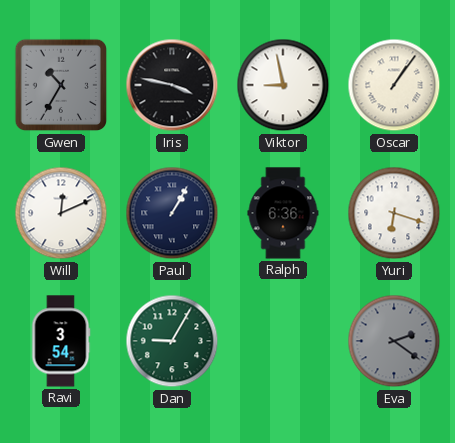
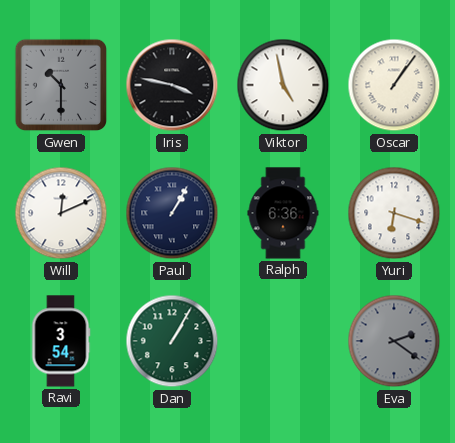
Gwen: 10:35 -> 10:30
Viktor: 8:58 -> 4:58
Dan: 9:05 -> 1:05
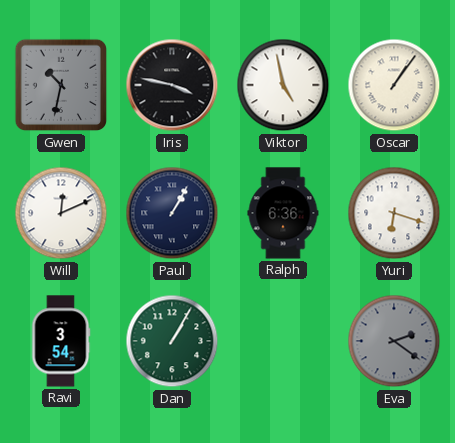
Gwen: 10:30 -> 10:32
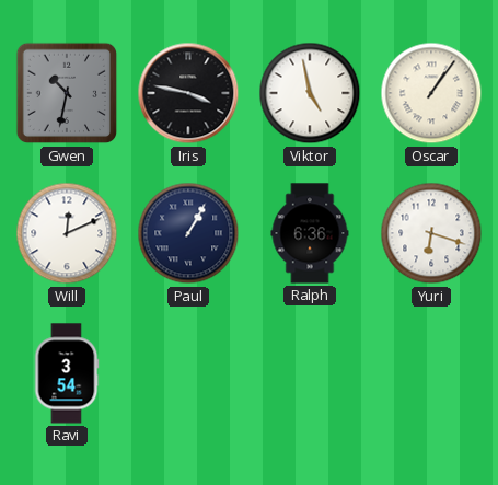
Dan: 1:05 -> none
Eva: 2:21 -> none
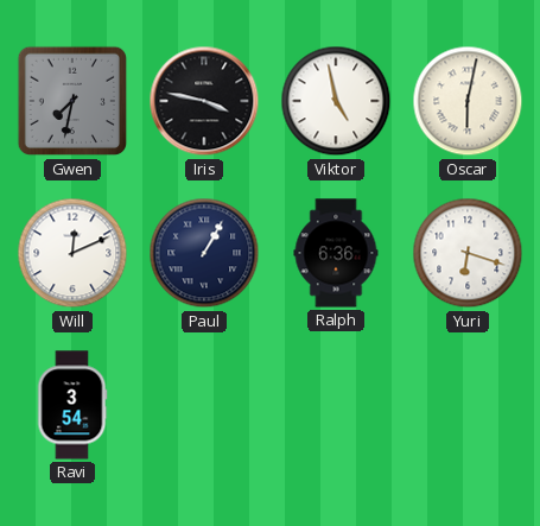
Gwen: 10:32 -> 7:32
Oscar: 1:06 -> 6:02
